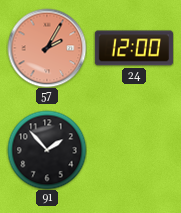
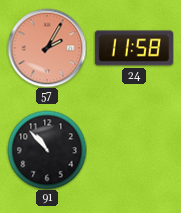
24: 12:00 -> 11:58
91: 1:53 -> 10:53
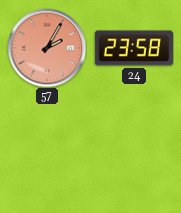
24: 11:58 -> 23:58
91: 10:53 -> none
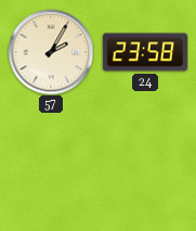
57 dial: salmon -> cream
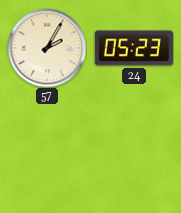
24: 23:58 -> 05:23
